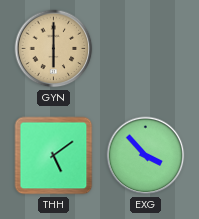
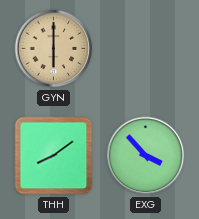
THH: 5:09 -> 8:09
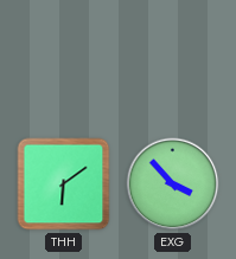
GYN: 6:00 -> none
THH: 8:09 -> 6:09
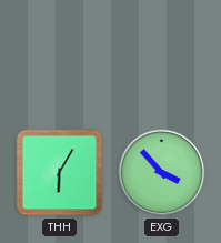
THH: 6:09 -> 6:05
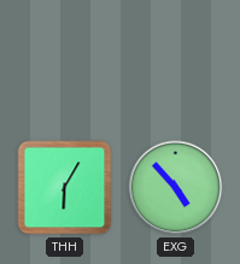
EXG: 3:53 -> 4:53
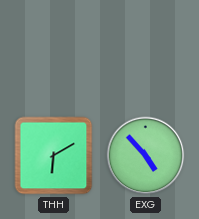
THH: 6:05 -> 6:10
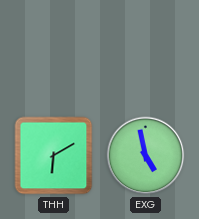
EXG: 4:53 -> 4:58
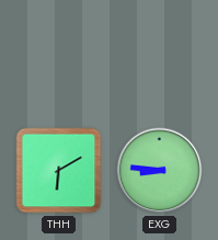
EXG: 4:58 -> 8:46
